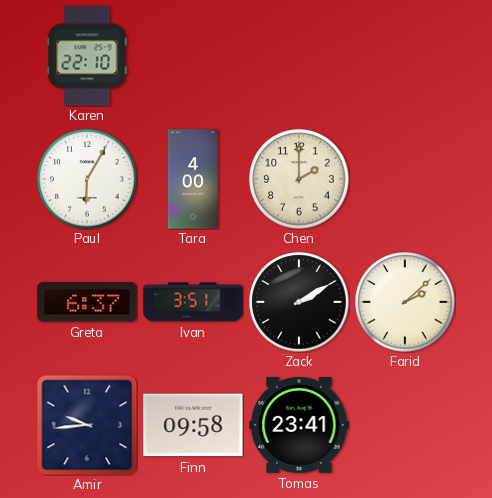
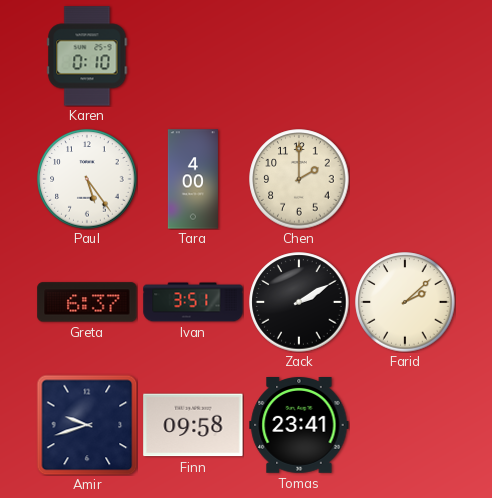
Karen: 22:10 -> 0:10
Paul: 6:05 -> 5:24
Amir: 9:44 -> 9:42
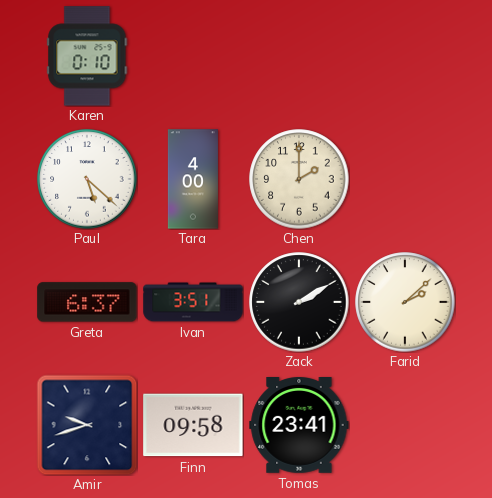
Paul: 5:24 -> 5:22
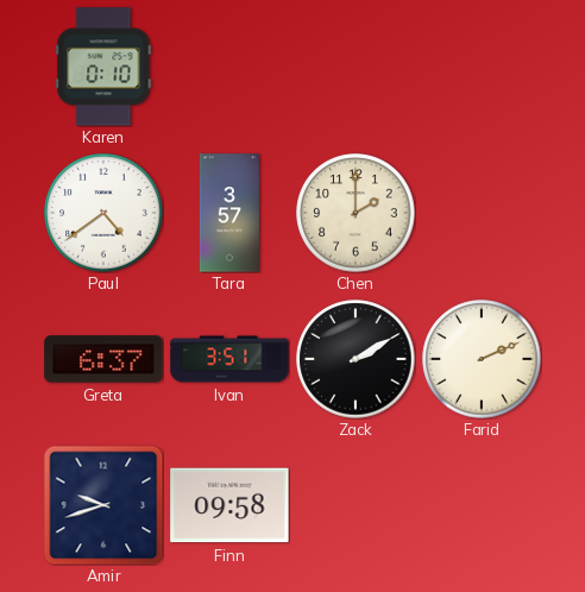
Paul: 5:22 -> 4:39
Tara: 4:00 -> 3:57
Farid: 2:08 -> 2:11
Tomas: 23:41 -> none
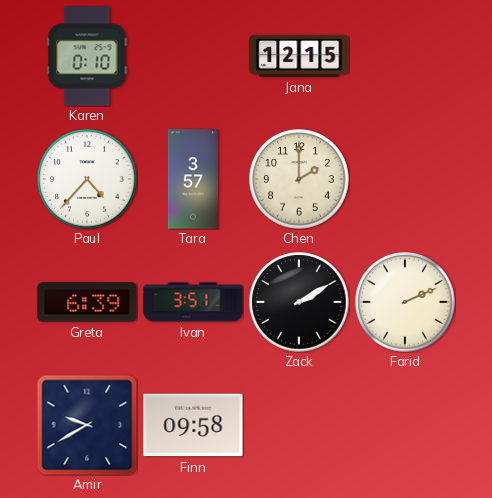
Jana: none -> 12:15
Paul: 4:39 -> 4:37
Greta: 6:37 -> 6:39
Amir: 9:42 -> 9:40
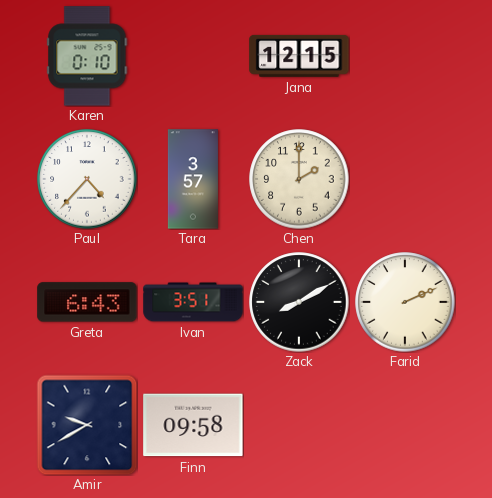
Greta: 6:39 -> 6:43
Zack: 2:10 -> 8:10
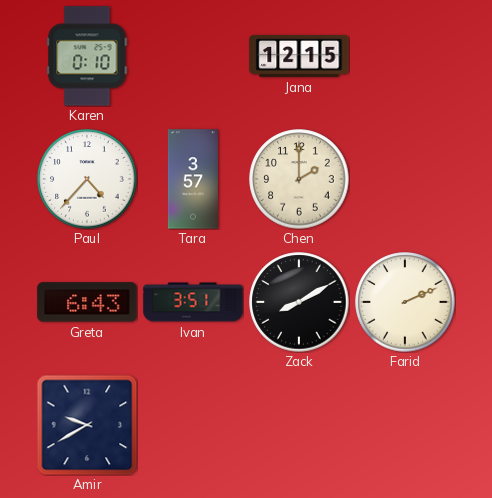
Finn: 09:58 -> none
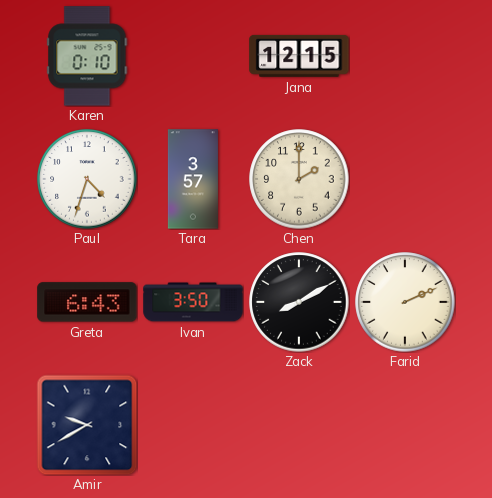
Paul: 4:37 -> 4:33
Ivan: 3:51 -> 3:50
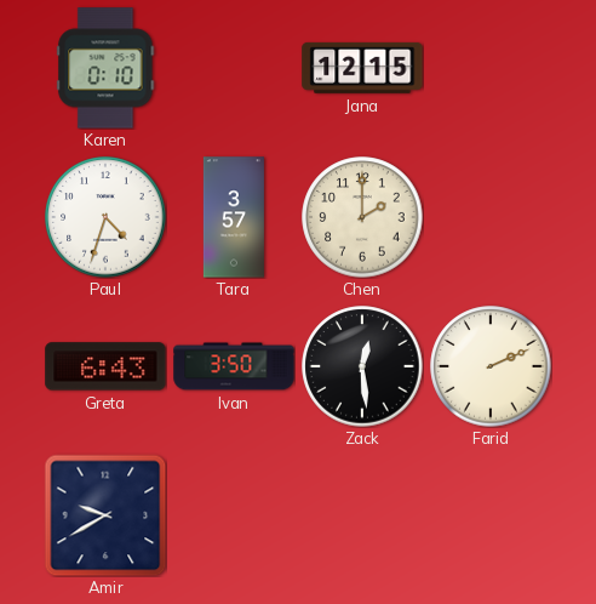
Zack: 8:10 -> 12:29
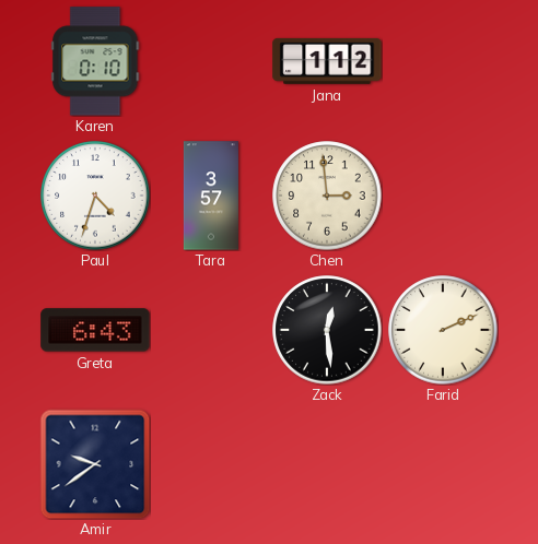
Jana: 12:15 -> 1:12
Chen: 2:00 -> 2:59
Ivan: 3:50 -> none
Amir: 9:40 -> 9:39
